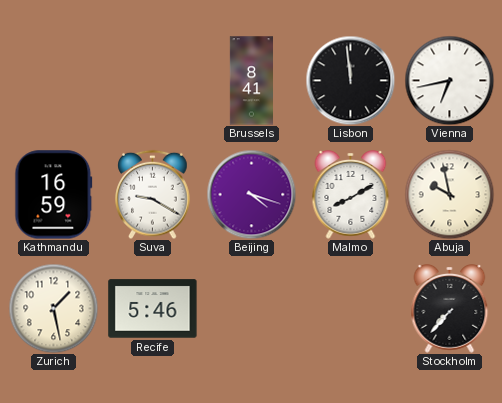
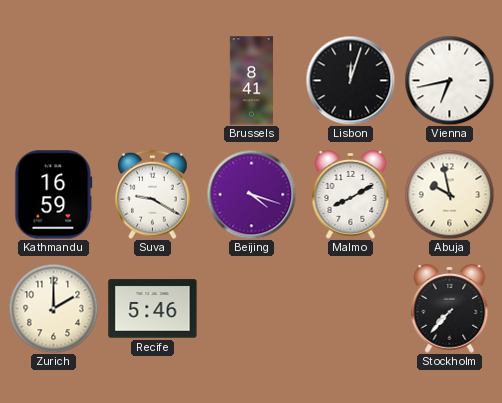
Lisbon: 11:59 -> 12:03
Zurich: 1:28 -> 2:00
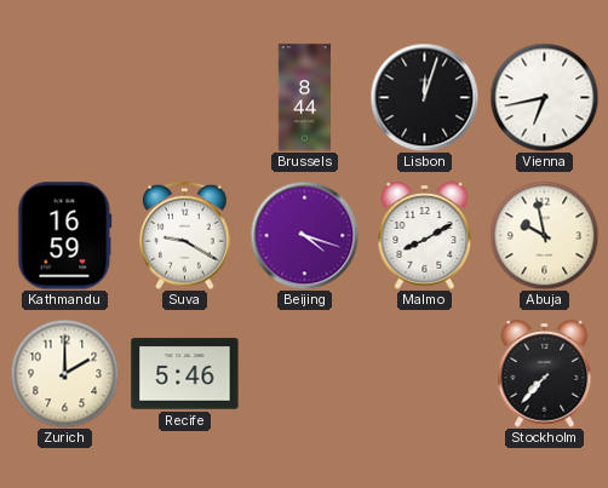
Brussels: 8:41 -> 8:44
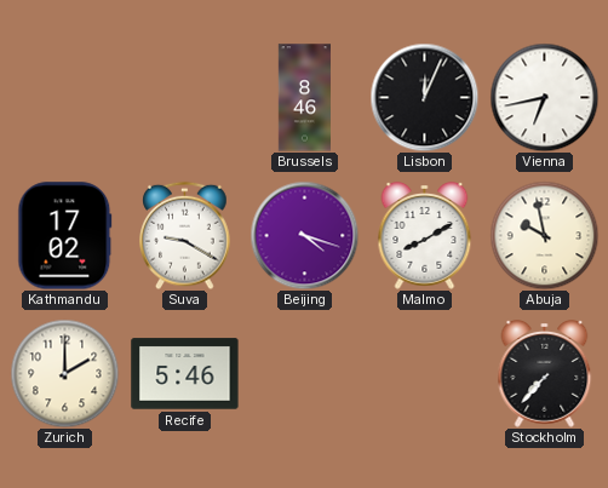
Brussels: 8:44 -> 8:46
Lisbon: 12:03 -> 12:04
Kathmandu: 16:59 -> 17:02
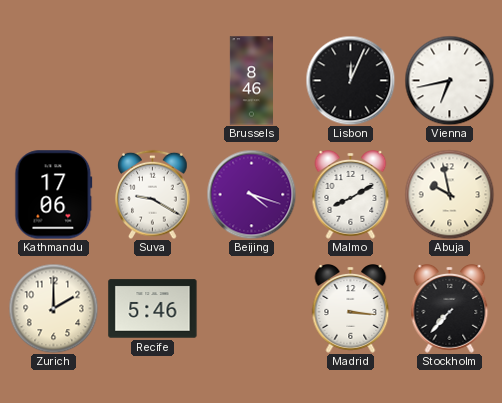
Kathmandu: 17:02 -> 17:06
Madrid: none -> 3:16
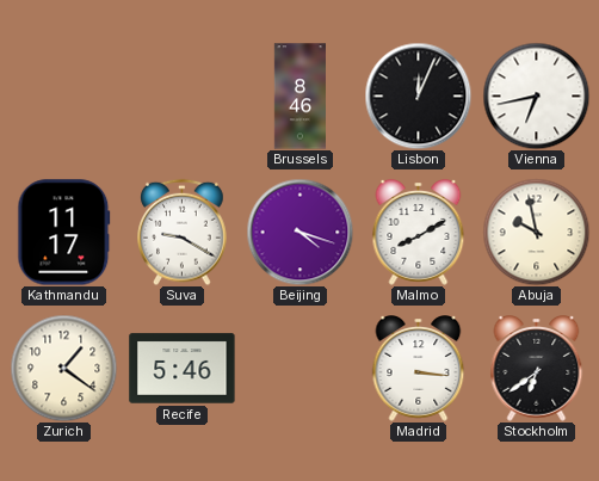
Kathmandu: 17:06 -> 11:17
Zurich: 2:00 -> 1:21
Stockholm: 7:37 -> 6:39
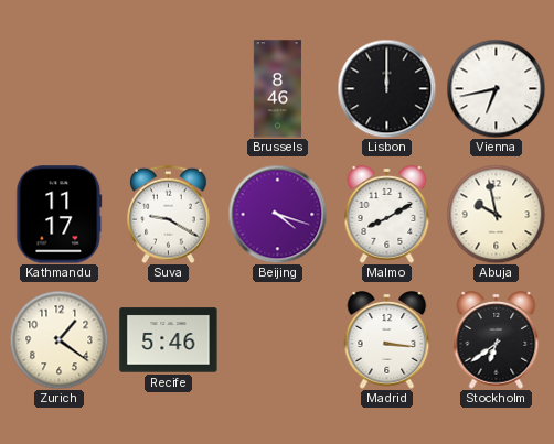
Lisbon: 12:04 -> 12:00
